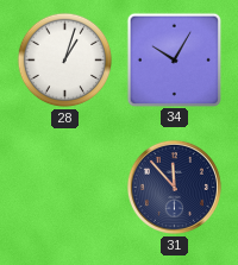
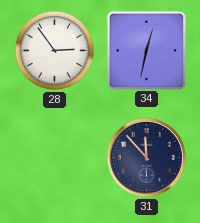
28: 1:03 -> 2:54
34: 10:05 -> 12:32
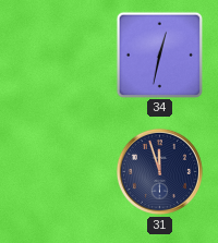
28: 2:54 -> none
31: 11:53 -> 11:57
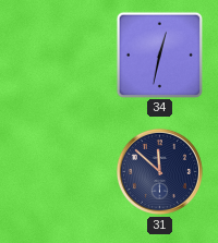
31: 11:57 -> 11:52
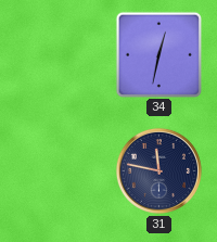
31: 11:52 -> 11:47
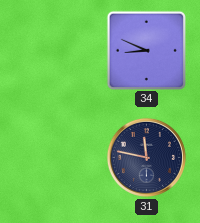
34: 12:32 -> 8:49
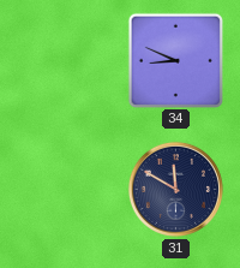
31: 11:47 -> 11:50
